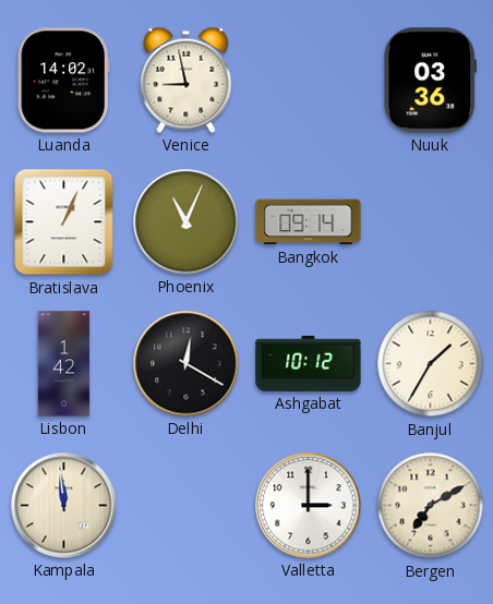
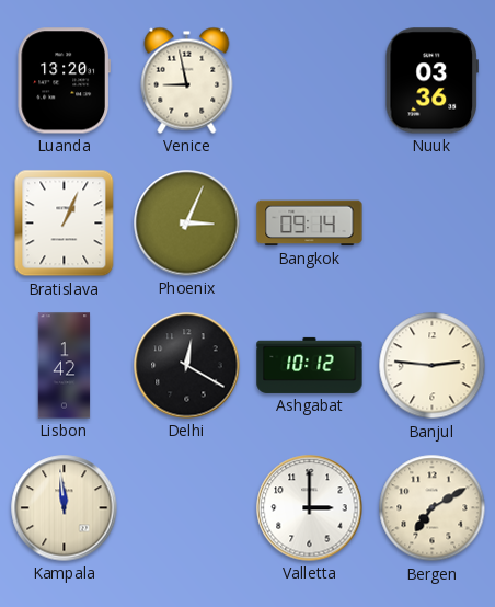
Luanda: 14:02 -> 13:20
Phoenix: 11:04 -> 3:04
Banjul: 1:35 -> 2:46
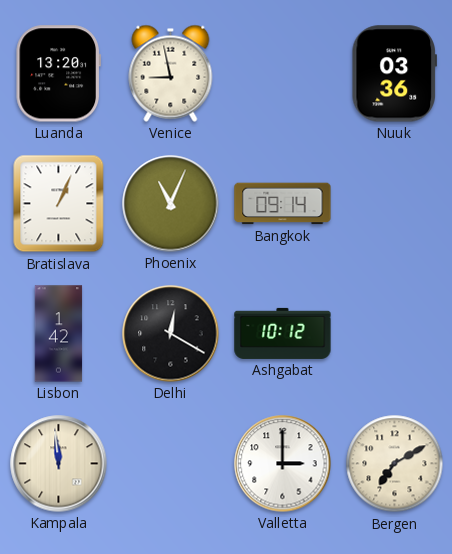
Phoenix: 3:04 -> 11:04
Banjul: 2:46 -> none
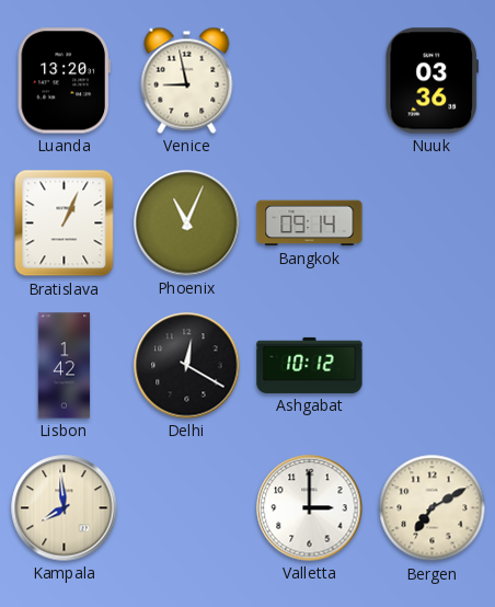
Kampala: 11:59 -> 7:59
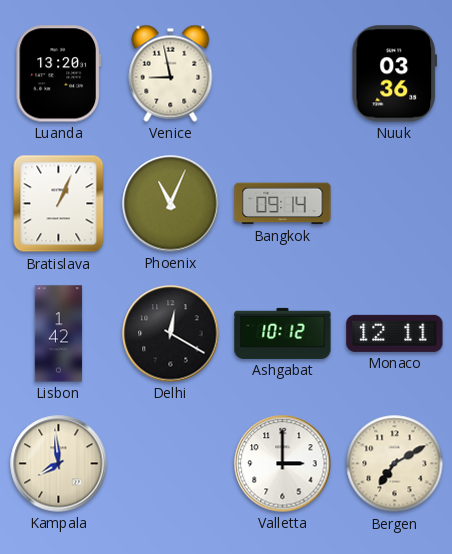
Monaco: none -> 12:11
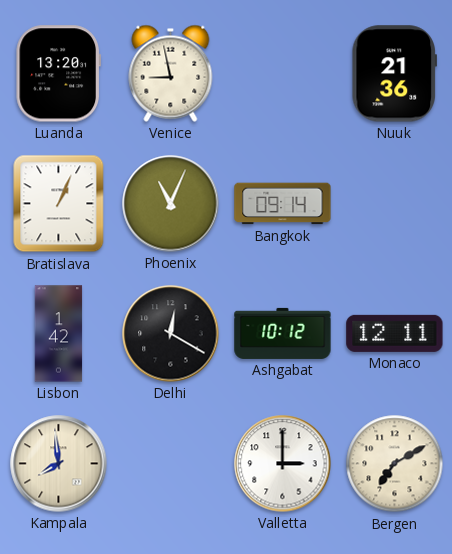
Nuuk: 03:36 -> 21:36
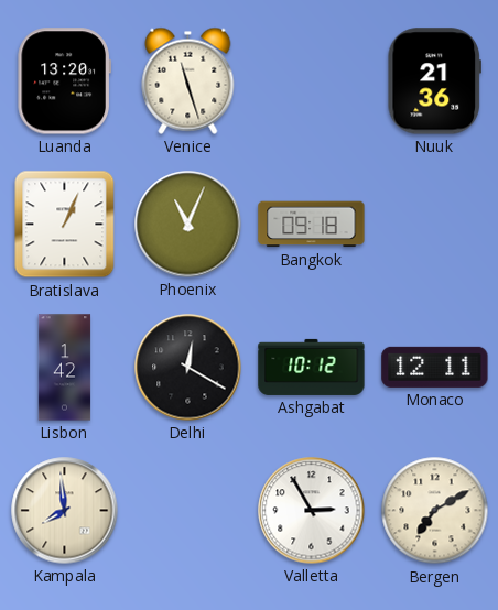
Venice: 8:58 -> 11:27
Bangkok: 09:14 -> 09:18
Valletta: 3:00 -> 2:55
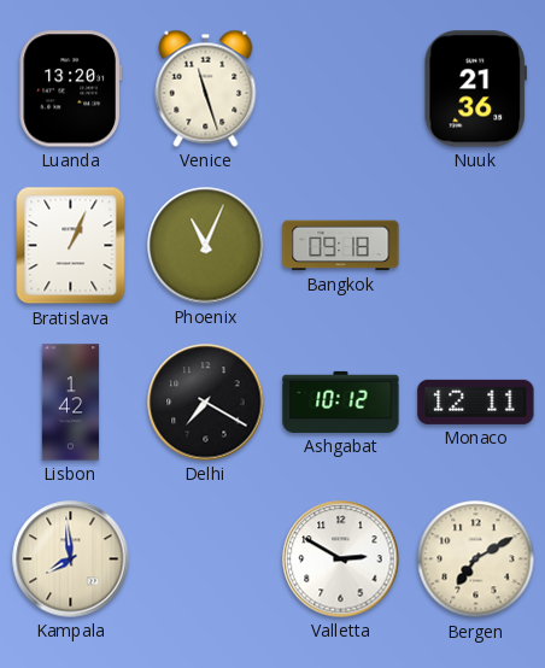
Delhi: 12:20 -> 7:20
Valletta: 2:55 -> 2:50
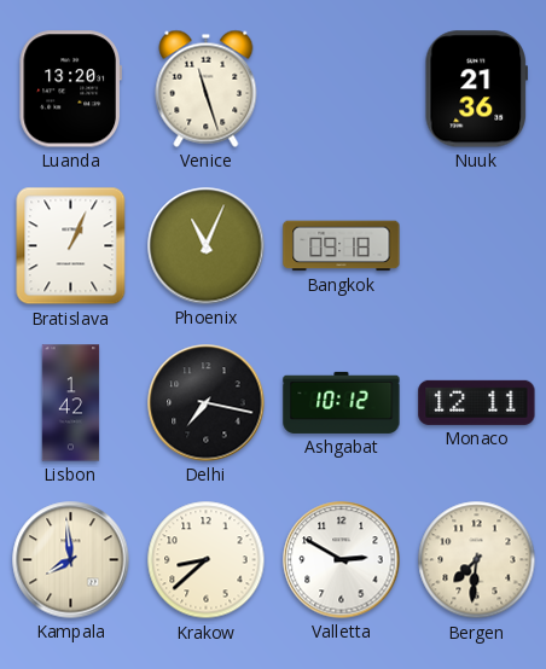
Delhi: 7:20 -> 7:17
Krakow: none -> 8:38
Bergen: 7:10 -> 7:31
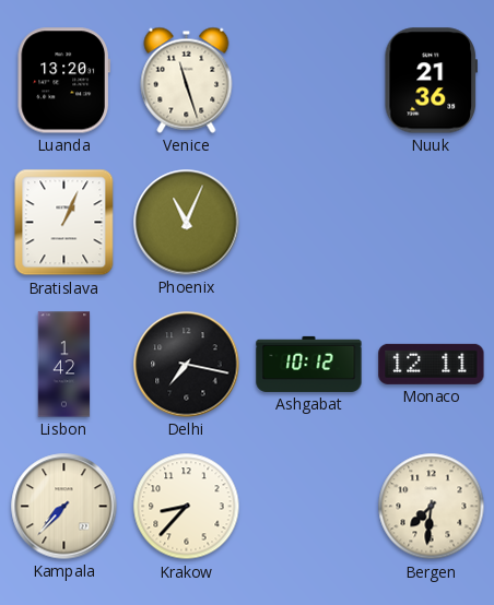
Bangkok: 09:18 -> none
Kampala: 7:59 -> 7:37
Krakow: 8:38 -> 8:37
Valletta: 2:50 -> none
